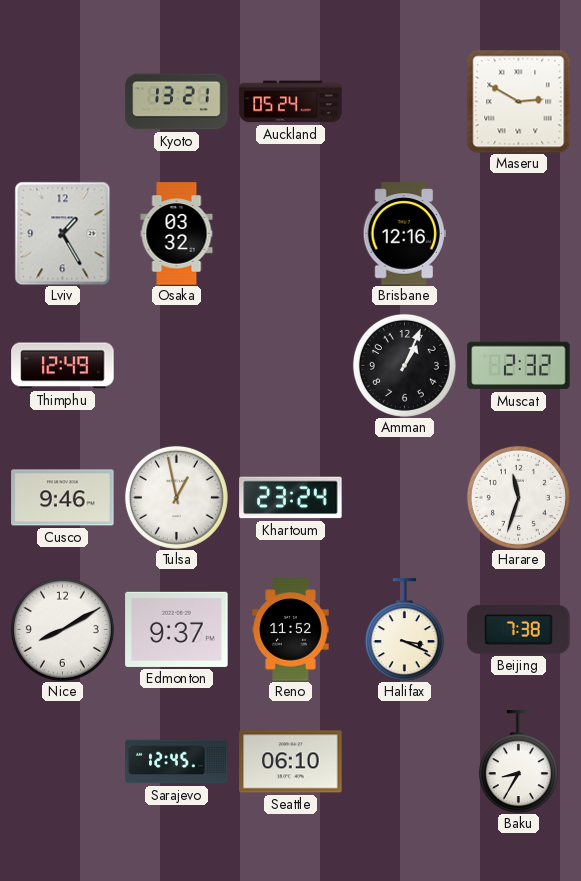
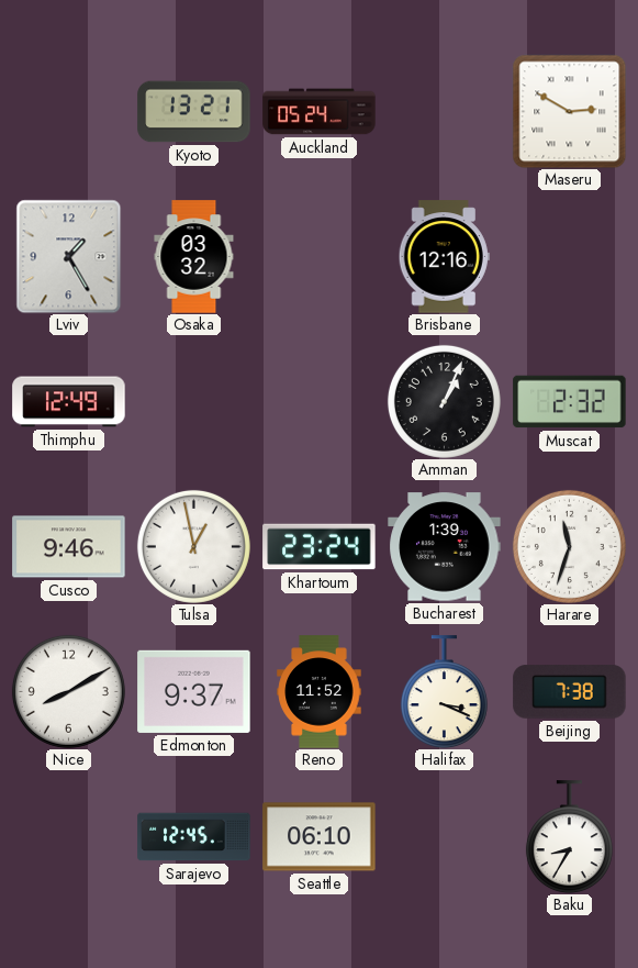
Bucharest: none -> 1:39
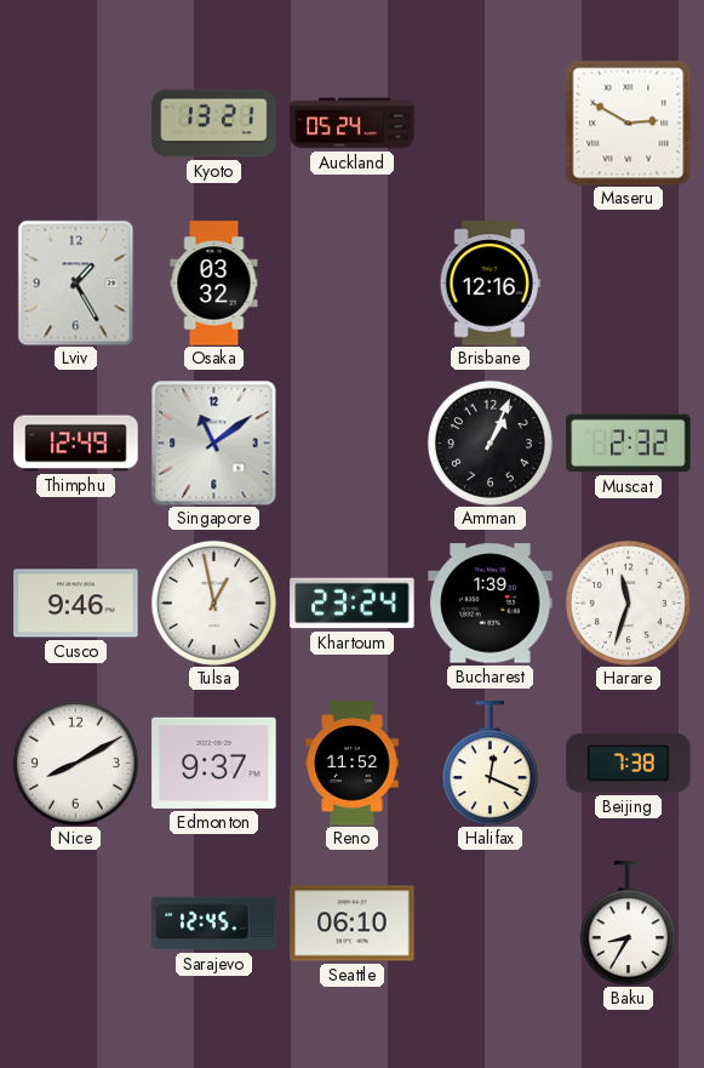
Singapore: none -> 11:09
Halifax: 3:19 -> 12:19
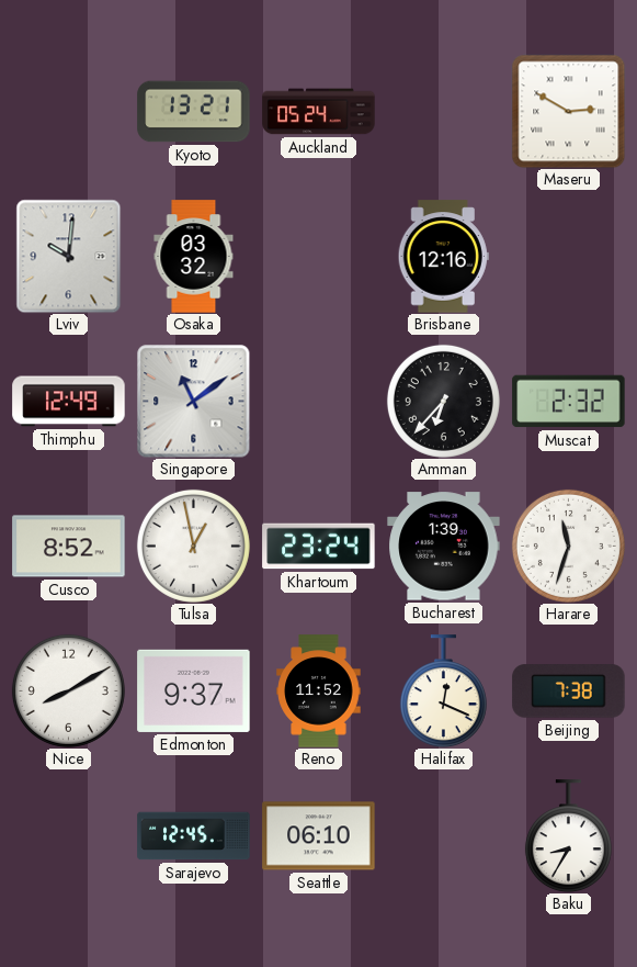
Lviv: 1:25 -> 10:01
Amman: 1:04 -> 6:37
Cusco: 9:46 -> 8:52
